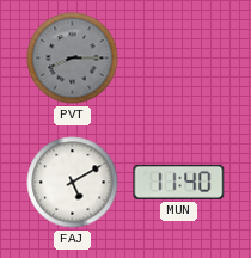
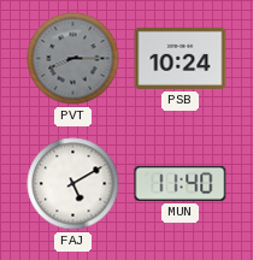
PSB: none -> 10:24
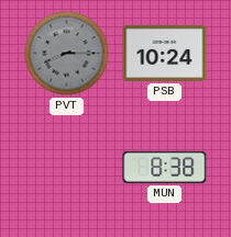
FAJ: 5:10 -> none
MUN: 11:40 -> 8:38
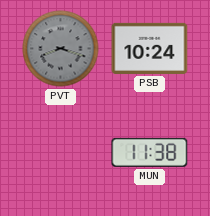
PVT: 8:15 -> 8:18
MUN: 8:38 -> 11:38
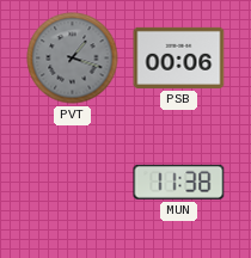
PVT: 8:18 -> 1:18
PSB: 10:24 -> 00:06
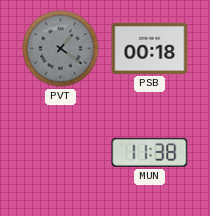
PVT: 1:18 -> 1:21
PSB: 00:06 -> 00:18
